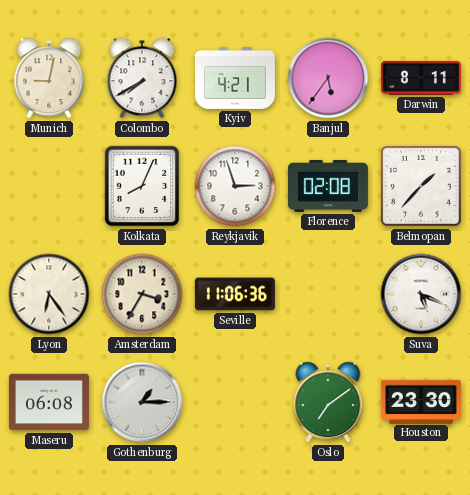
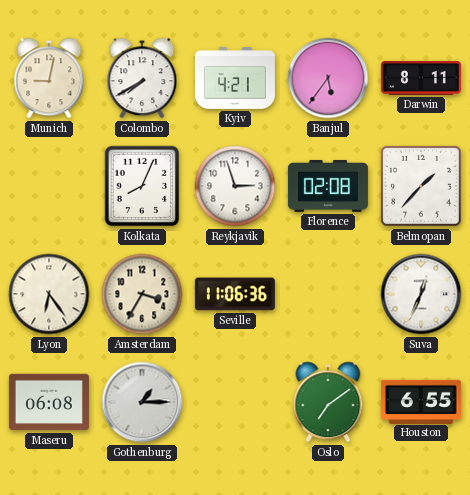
Suva: 5:19 -> 12:34
Houston: 23:30 -> 6:55
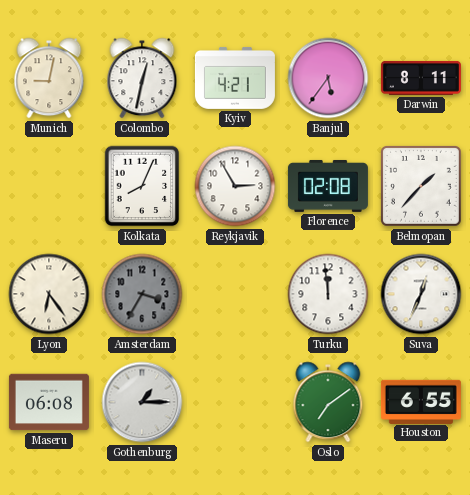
Colombo: 7:40 -> 12:32
Reykjavik: 2:57 -> 2:55
Amsterdam dial: cream -> grey
Seville: 11:06 -> none
Turku: none -> 11:59
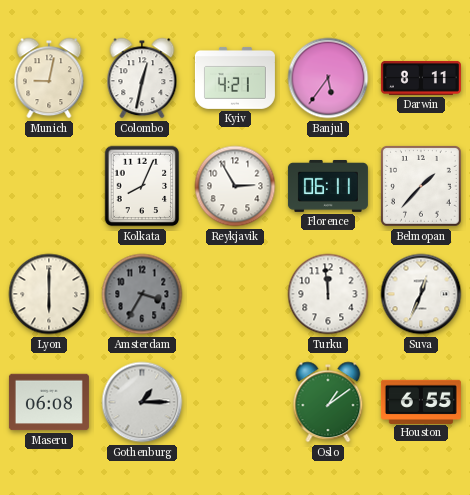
Florence: 02:08 -> 06:11
Lyon: 6:24 -> 6:00
Oslo: 7:09 -> 1:09
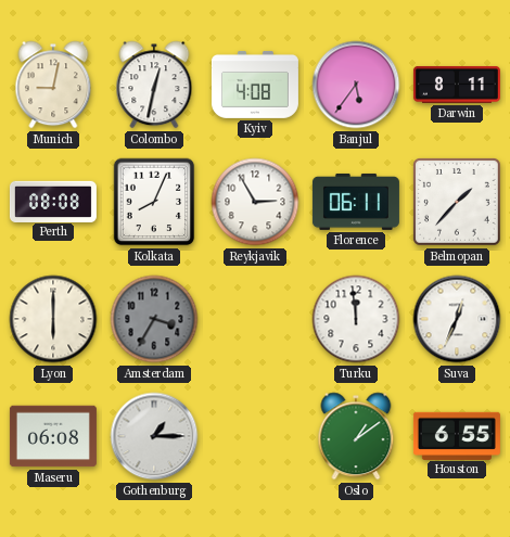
Kyiv: 4:21 -> 4:08
Perth: none -> 08:08
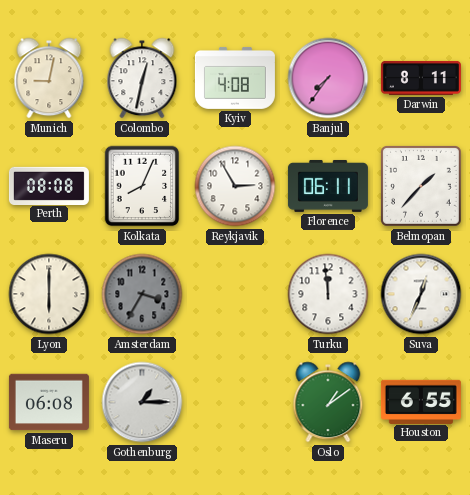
Banjul: 5:36 -> 7:36
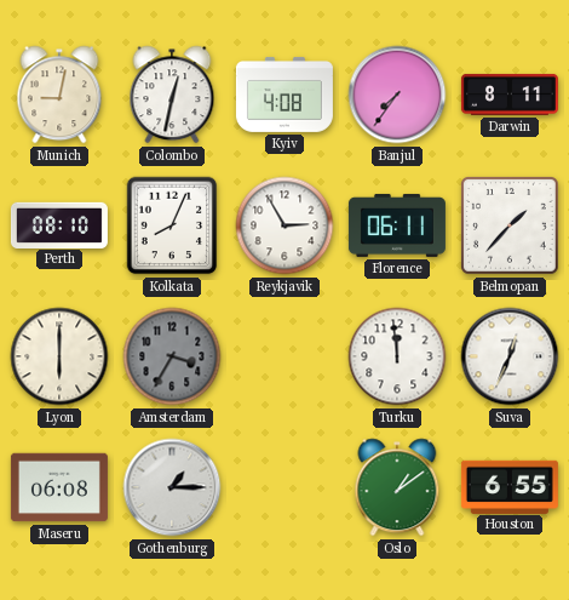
Perth: 08:08 -> 08:10
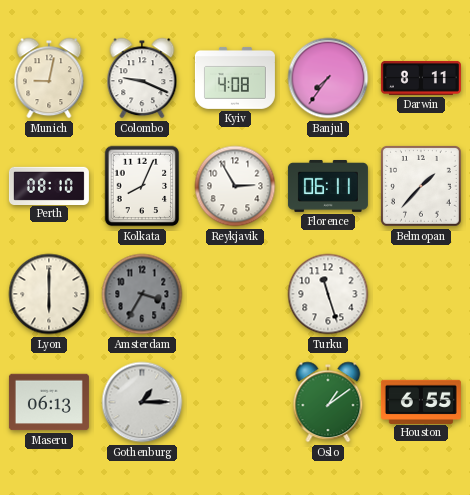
Colombo: 12:32 -> 9:19
Turku: 11:59 -> 11:27
Suva: 12:34 -> none
Maseru: 06:08 -> 06:13
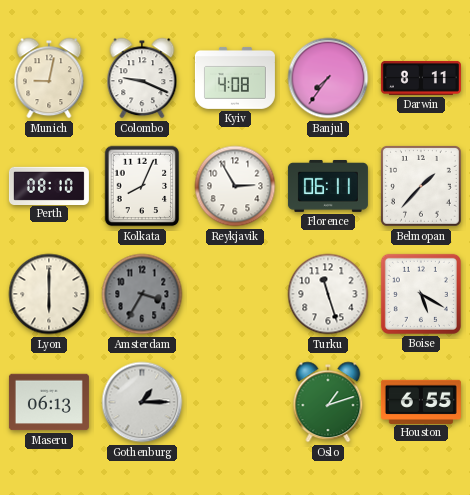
Boise: none -> 5:20
Oslo: 1:09 -> 1:12
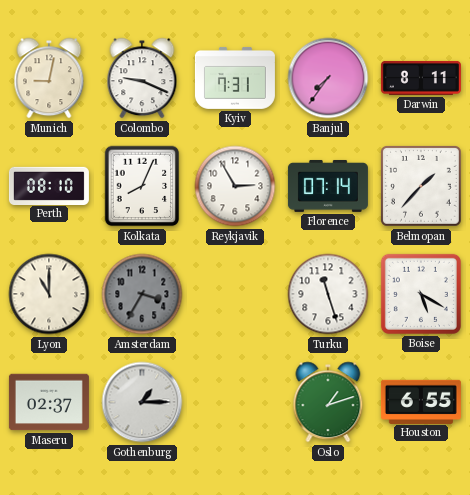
Kyiv: 4:08 -> 7:31
Florence: 06:11 -> 07:14
Lyon: 6:00 -> 11:00
Maseru: 06:13 -> 02:37
